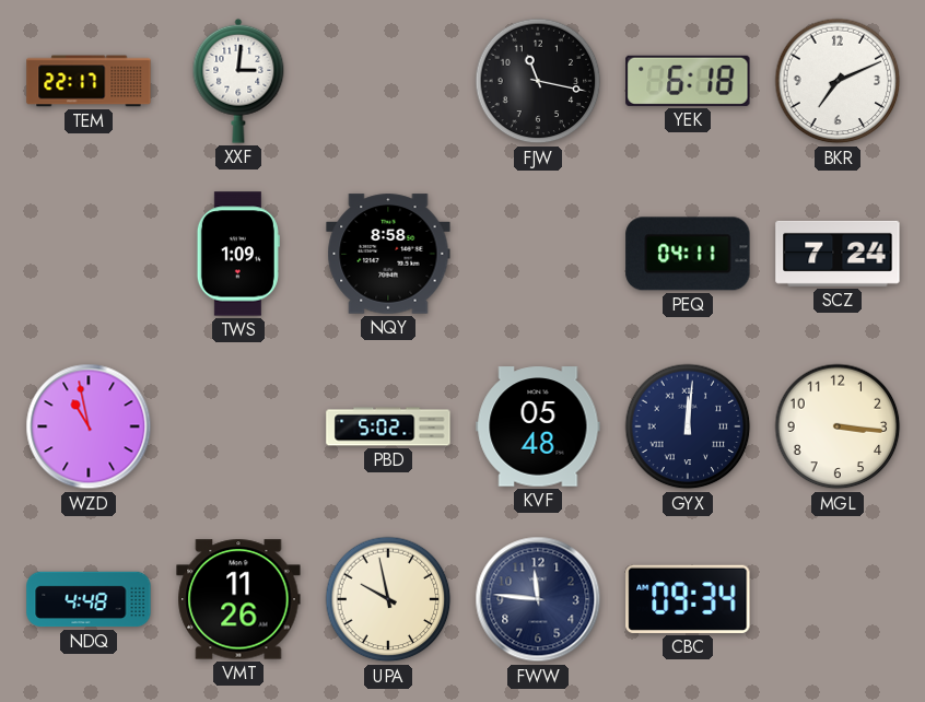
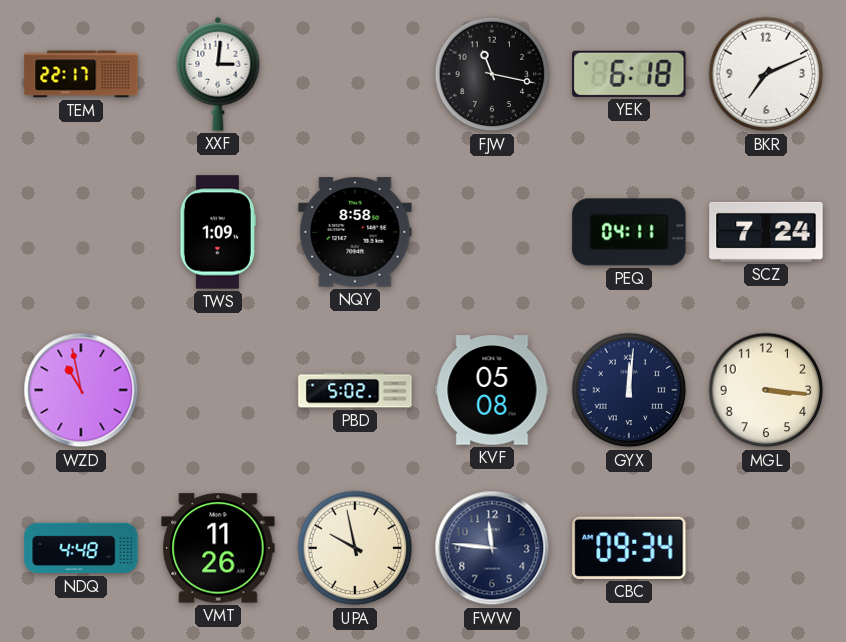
KVF: 05:48 -> 05:08
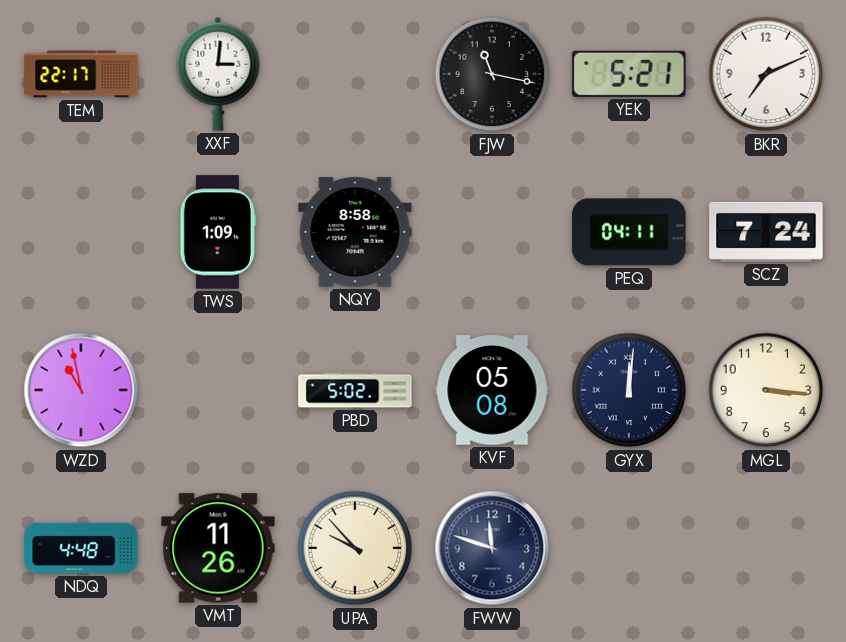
YEK: 6:18 -> 5:21
UPA: 9:58 -> 9:53
FWW: 11:46 -> 11:48
CBC: 09:34 -> none
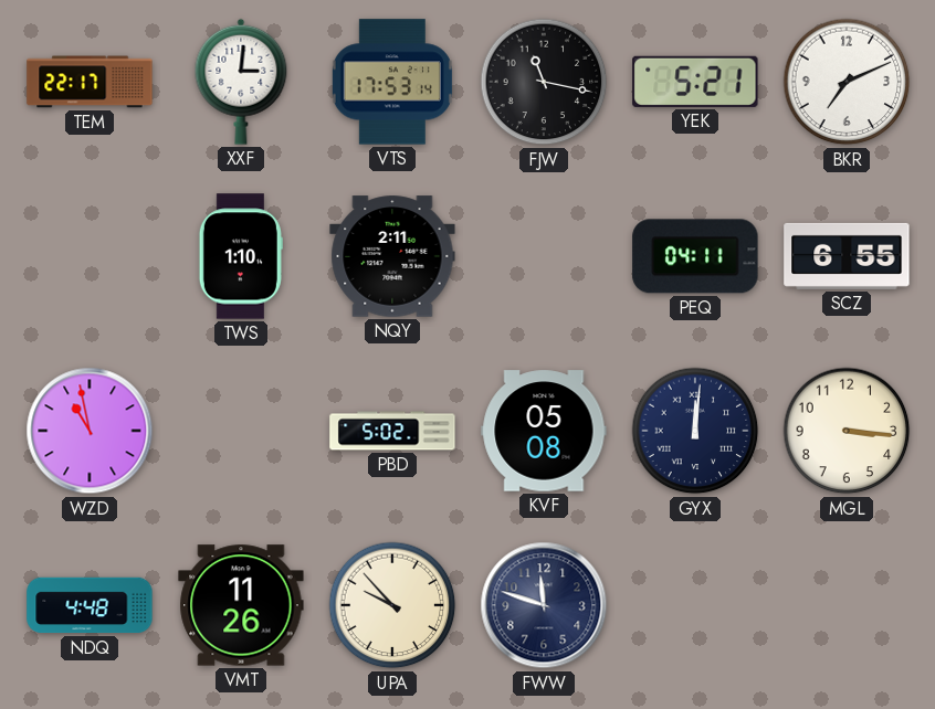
VTS: none -> 17:53
TWS: 1:09 -> 1:10
NQY: 8:58 -> 2:11
SCZ: 7:24 -> 6:55
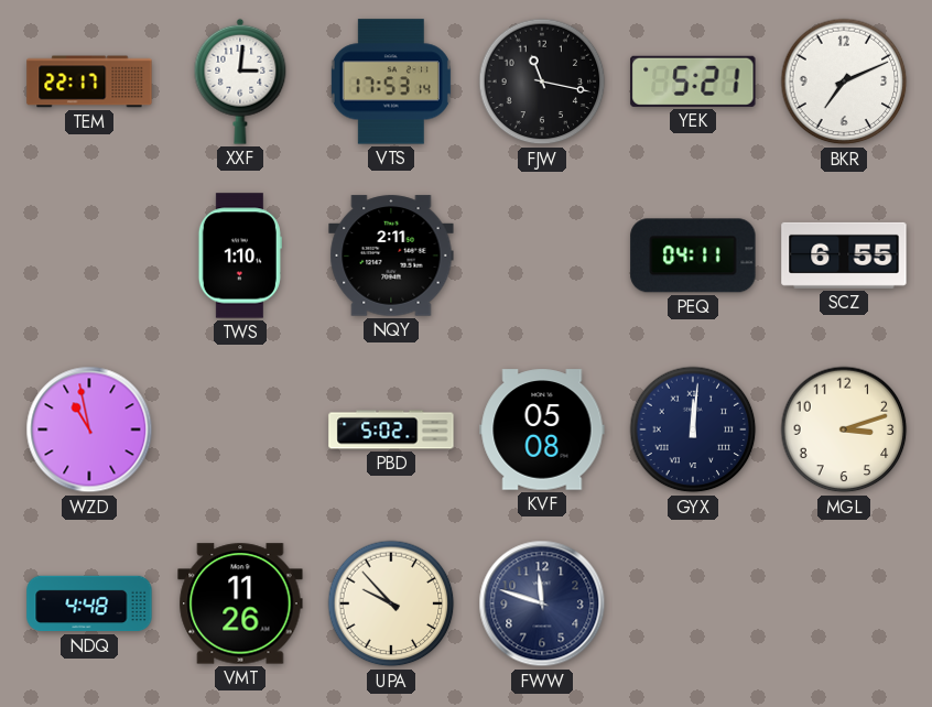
MGL: 3:16 -> 3:12
